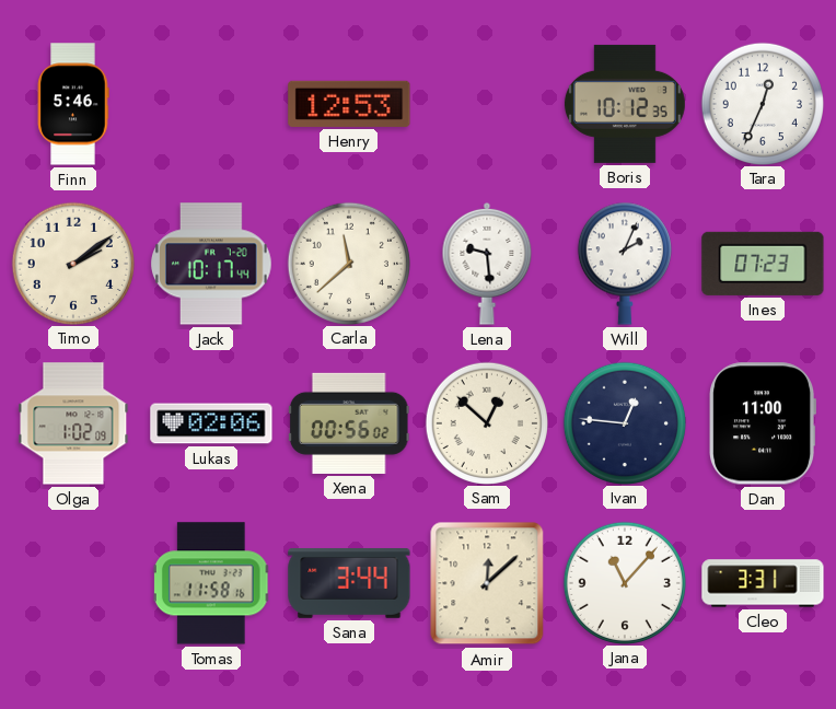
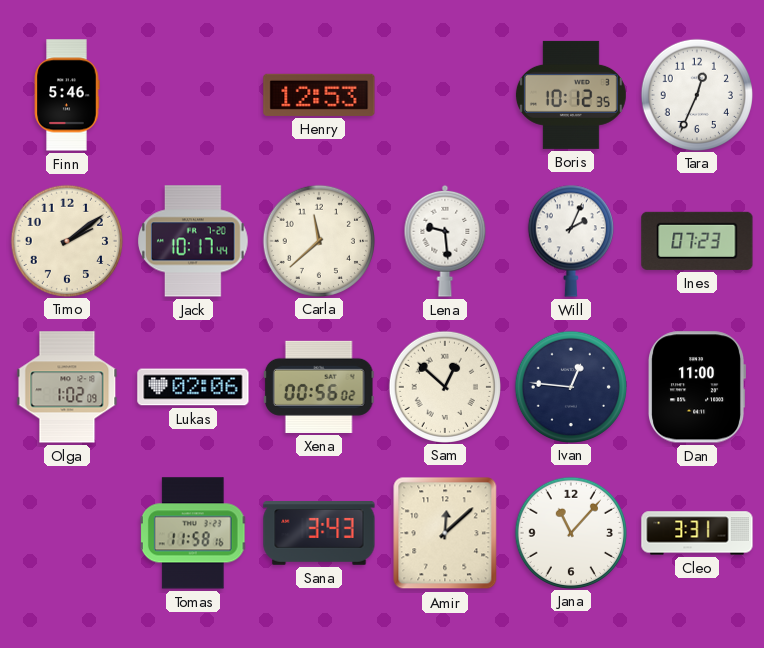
Sana: 3:44 -> 3:43
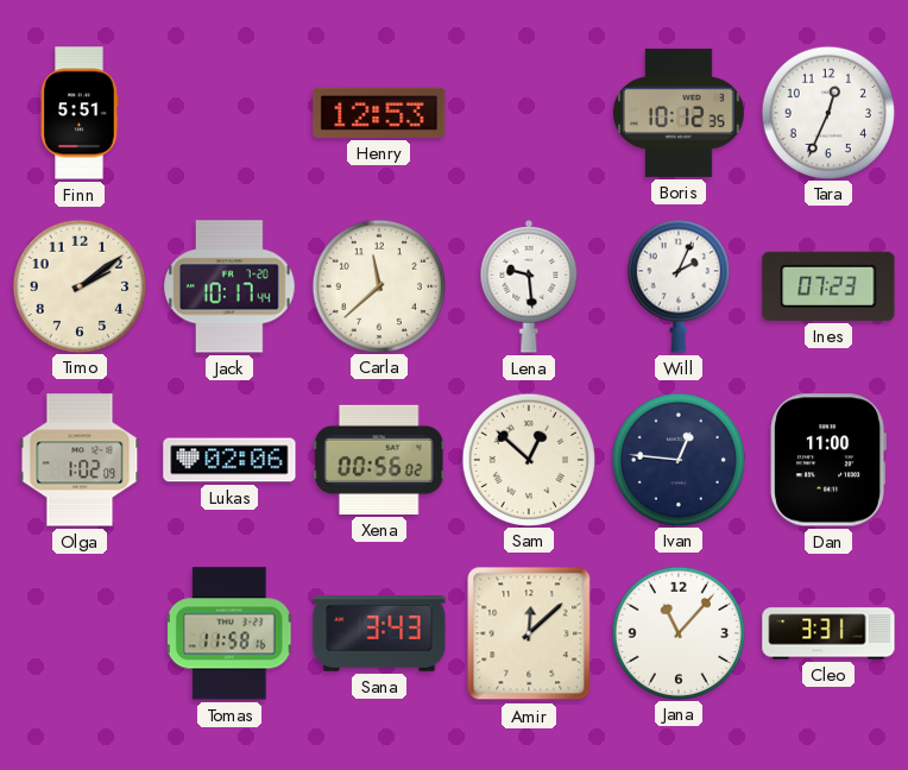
Finn: 5:46 -> 5:51
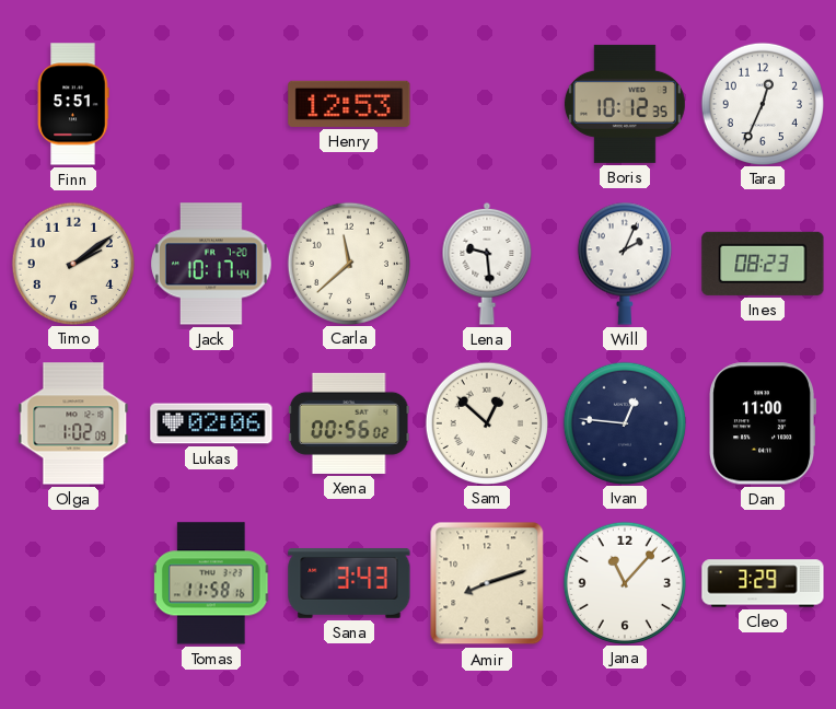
Ines: 07:23 -> 08:23
Amir: 12:08 -> 8:12
Cleo: 3:31 -> 3:29
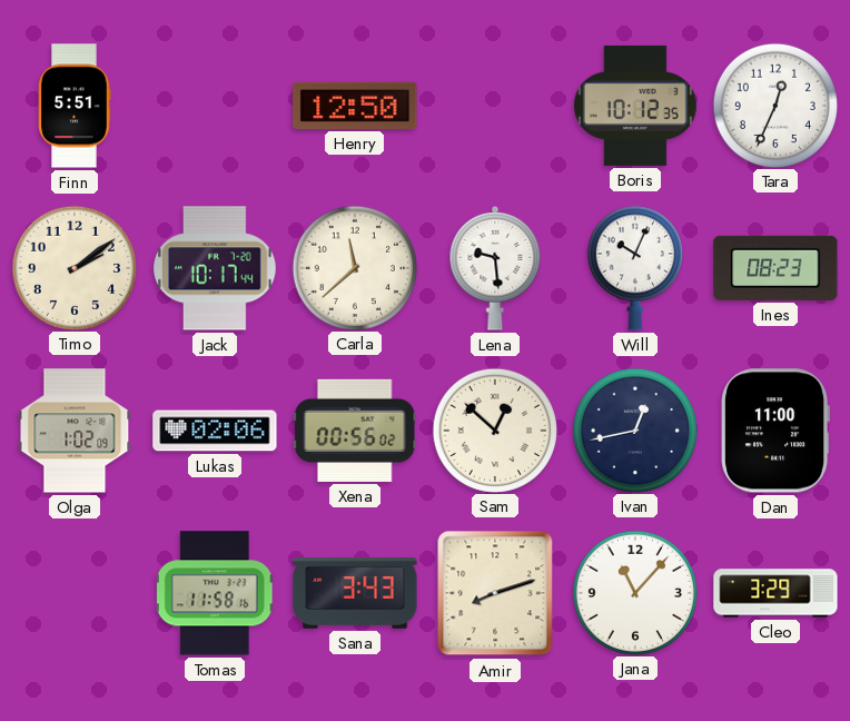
Henry: 12:53 -> 12:50
Will: 2:04 -> 10:04
Ivan: 12:46 -> 12:43
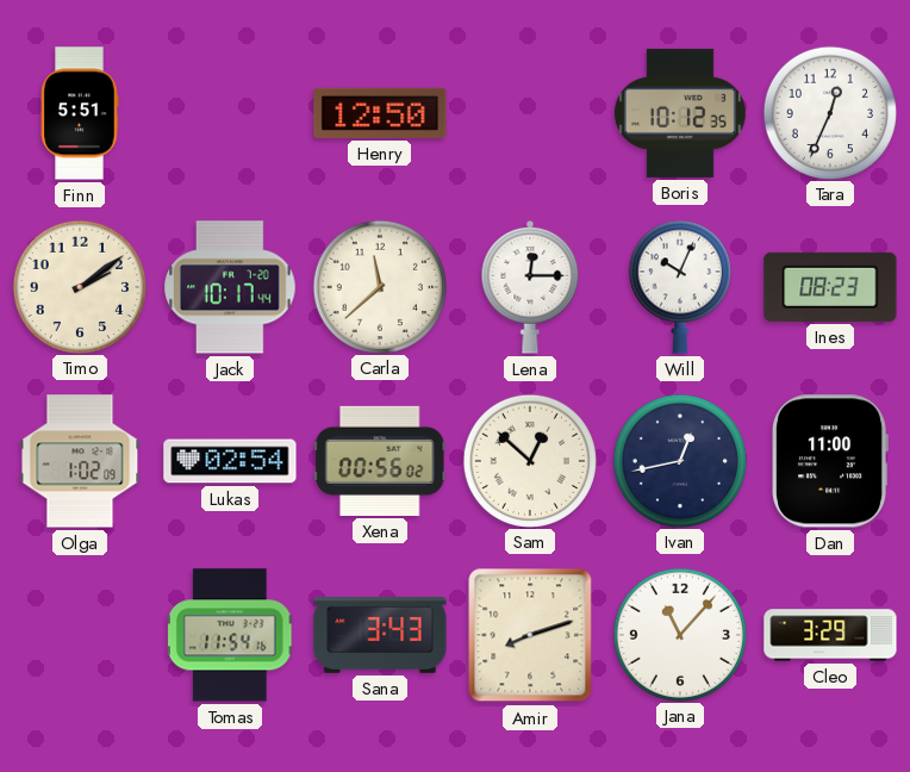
Lena: 9:29 -> 12:15
Lukas: 02:06 -> 02:54
Tomas: 11:58 -> 11:54
